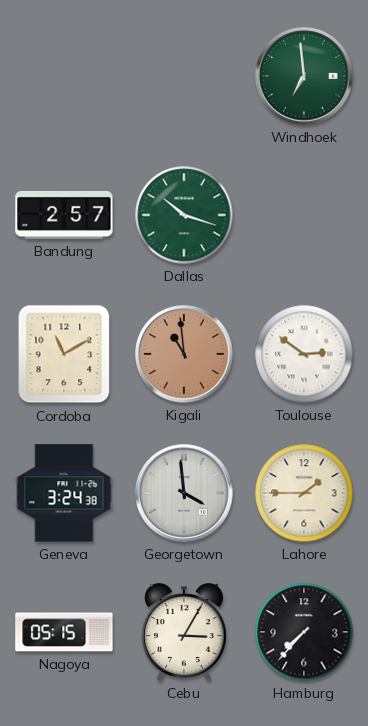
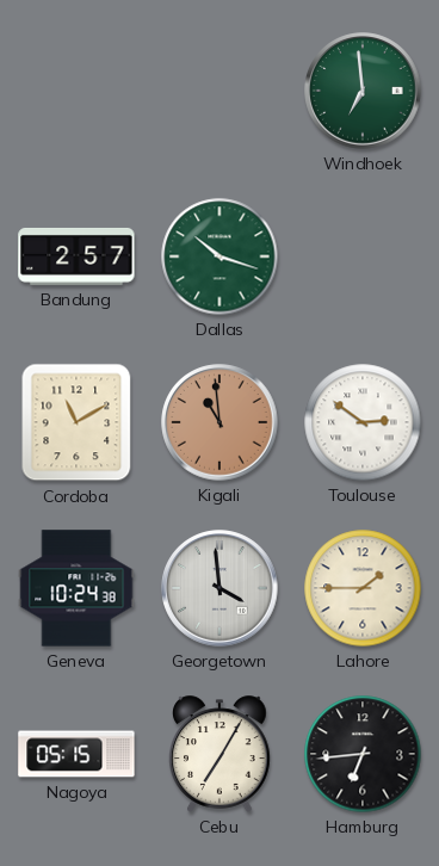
Geneva: 3:24 -> 10:24
Cebu: 3:05 -> 7:05
Hamburg: 7:37 -> 6:44
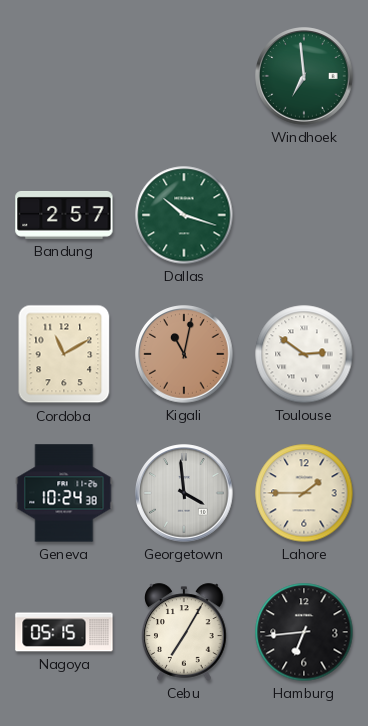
Kigali: 10:59 -> 11:02
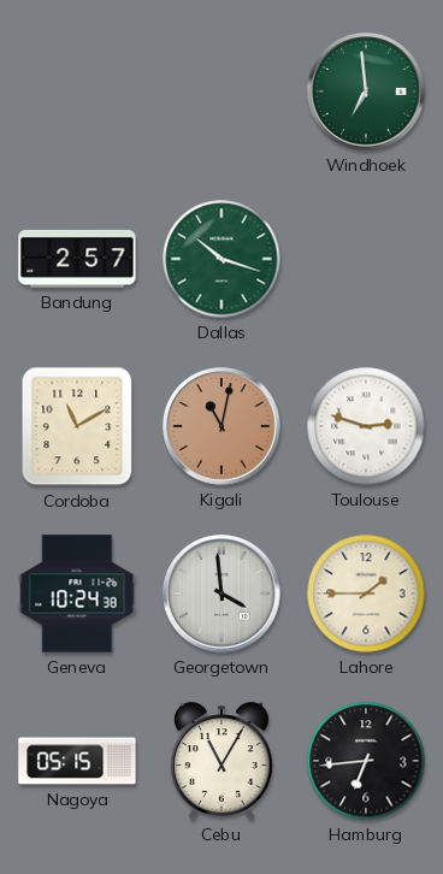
Toulouse: 2:51 -> 2:48
Cebu: 7:05 -> 11:05
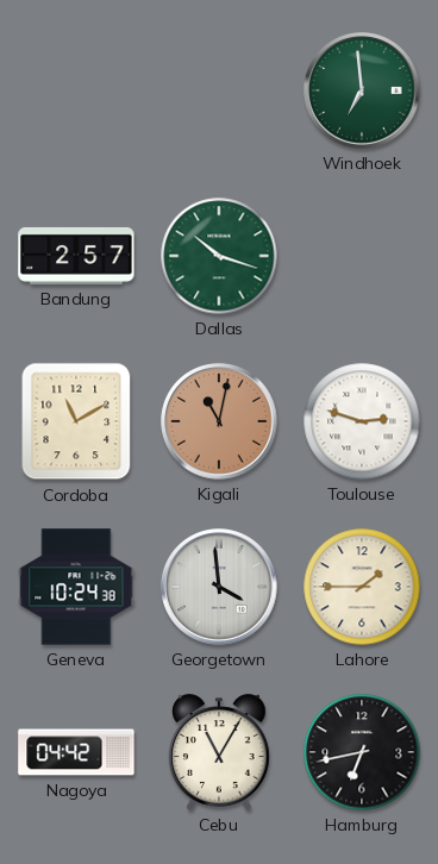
Nagoya: 05:15 -> 04:42
Hamburg: 6:44 -> 6:43
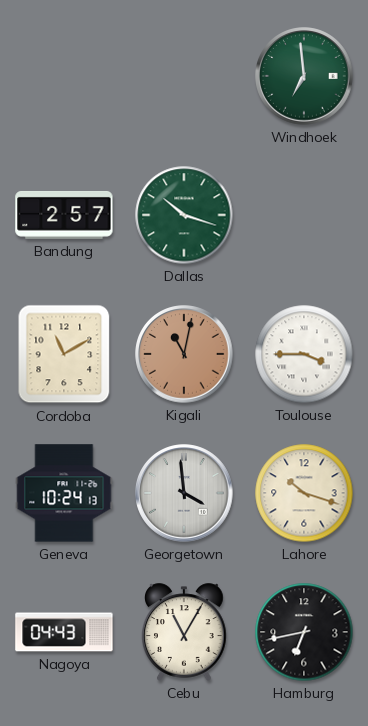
Toulouse: 2:48 -> 3:45
Geneva: 10:24:38 -> 10:24:13
Lahore: 1:45 -> 10:18
Nagoya: 04:42 -> 04:43
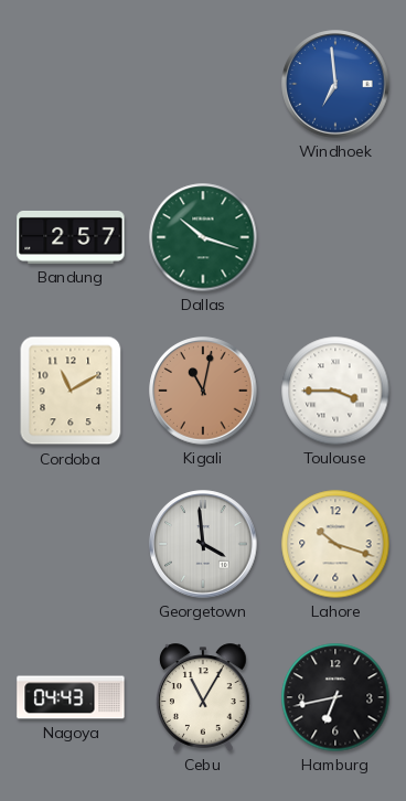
Windhoek dial: green -> blue
Geneva: 10:24 -> none
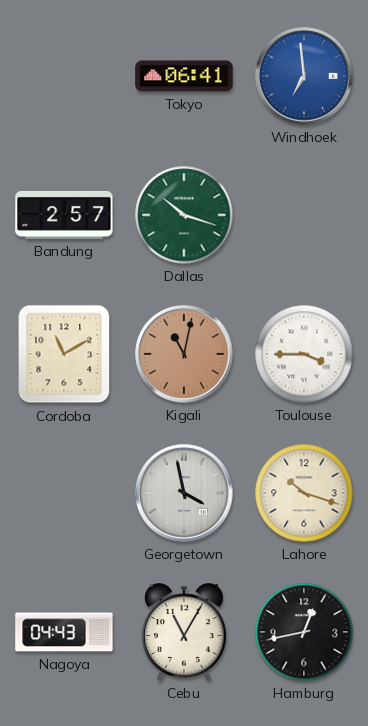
Tokyo: none -> 06:41
Georgetown: 3:59 -> 3:58
Hamburg: 6:43 -> 12:43
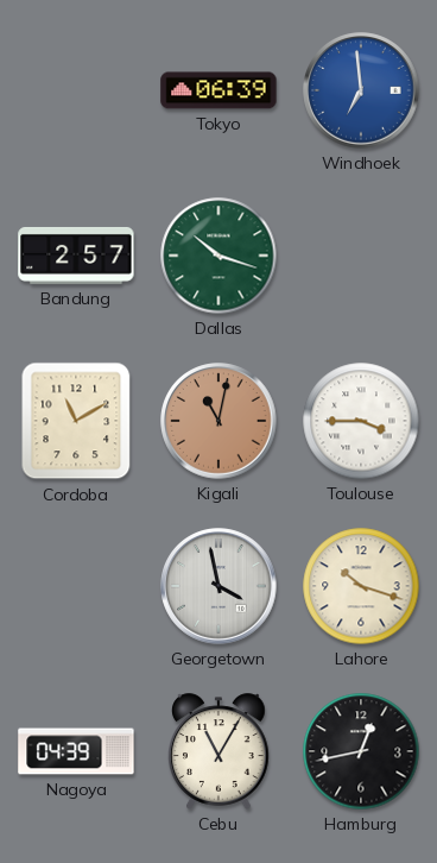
Tokyo: 06:41 -> 06:39
Nagoya: 04:43 -> 04:39
